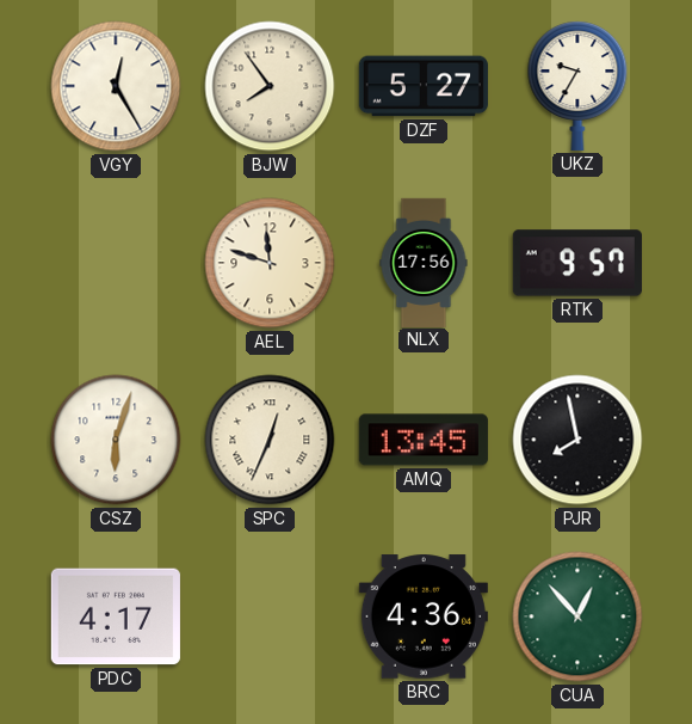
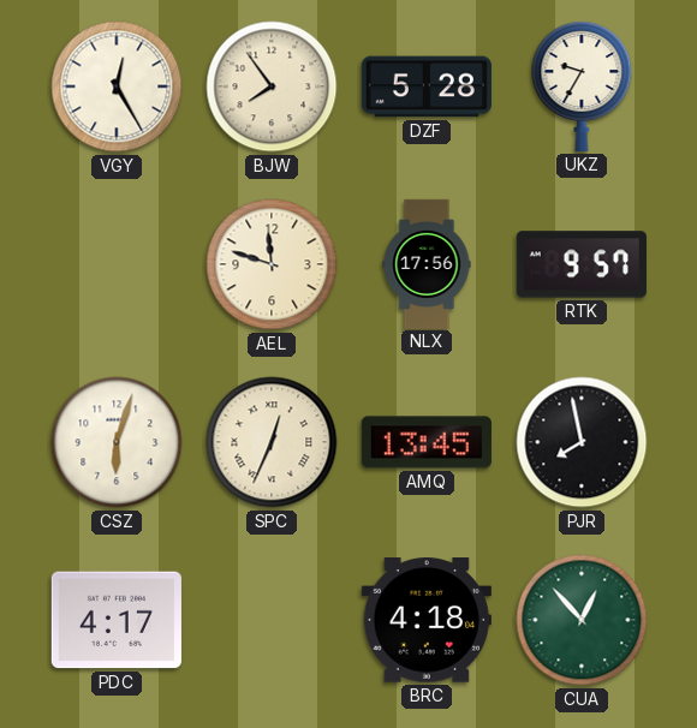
DZF: 5:27 -> 5:28
BRC: 4:36 -> 4:18
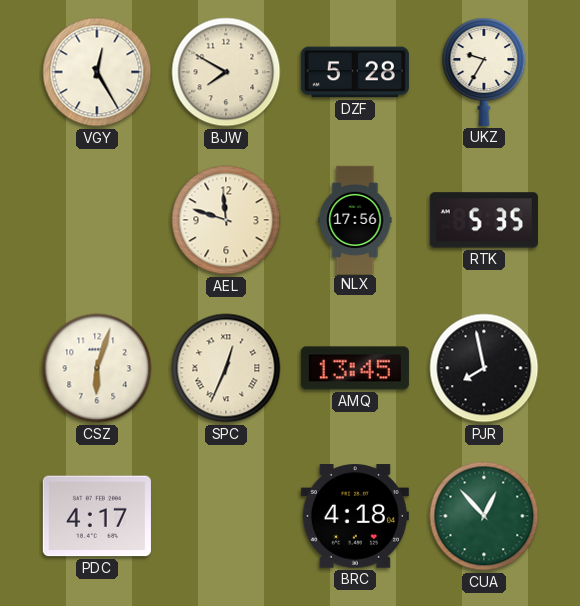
BJW: 7:54 -> 7:50
RTK: 9:57 -> 5:35
